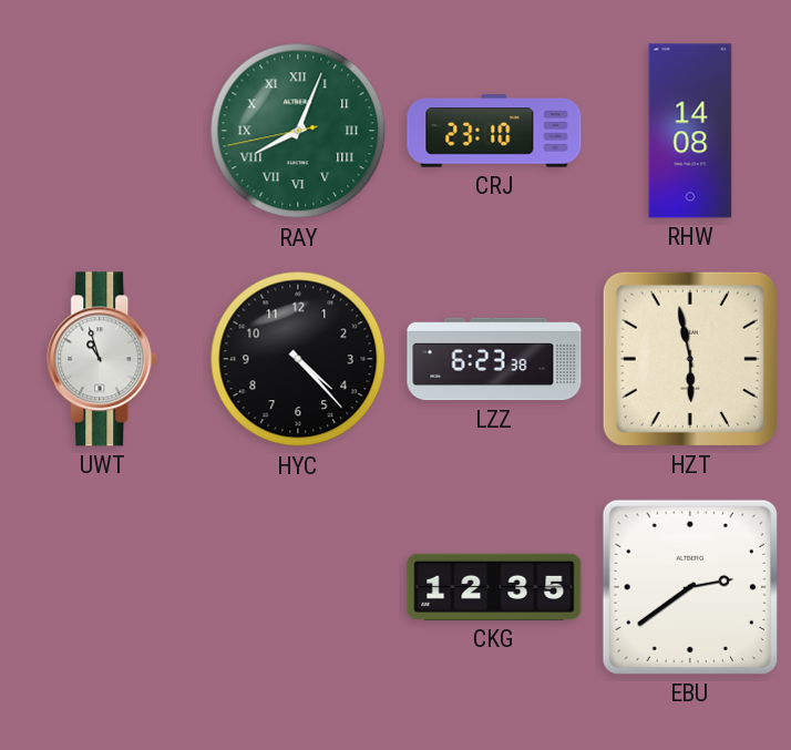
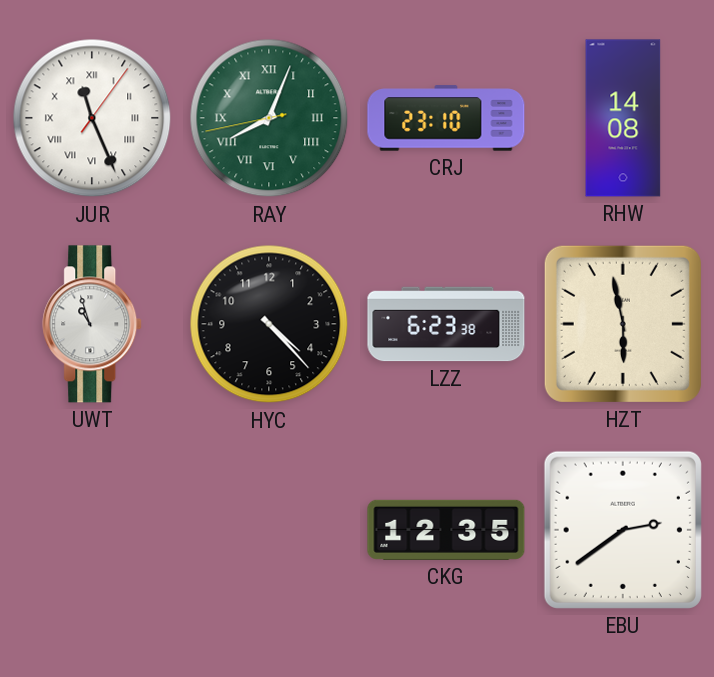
JUR: none -> 11:26
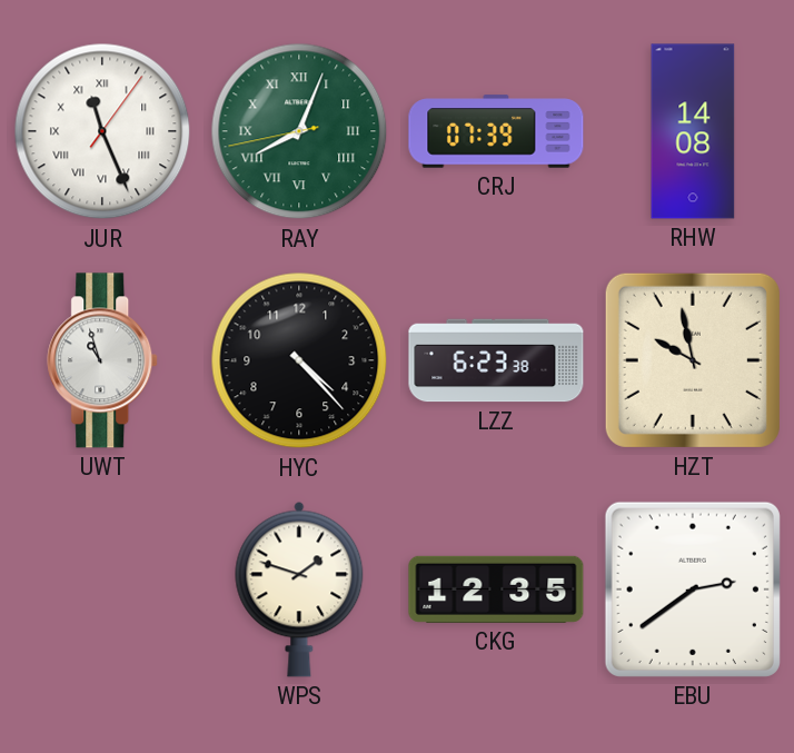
CRJ: 23:10 -> 07:39
HZT: 5:58 -> 9:58
WPS: none -> 1:48
